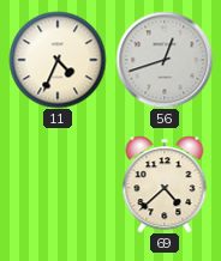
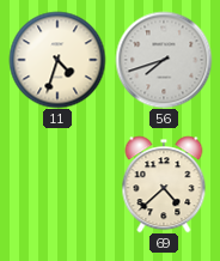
11: 4:34 -> 4:33
56: 12:42 -> 7:42
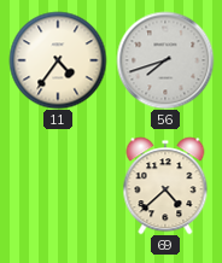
11: 4:33 -> 4:36
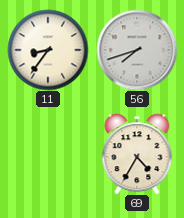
11: 4:36 -> 8:36
69: 4:38 -> 4:35
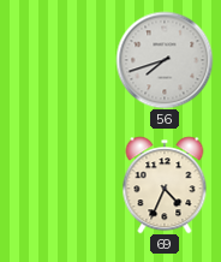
11: 8:36 -> none
69: 4:35 -> 4:34
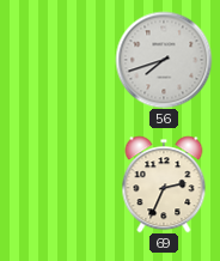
69: 4:34 -> 2:34
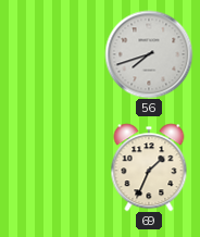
69: 2:34 -> 1:34
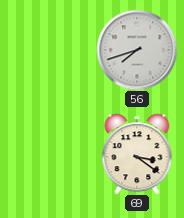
69: 1:34 -> 3:21
